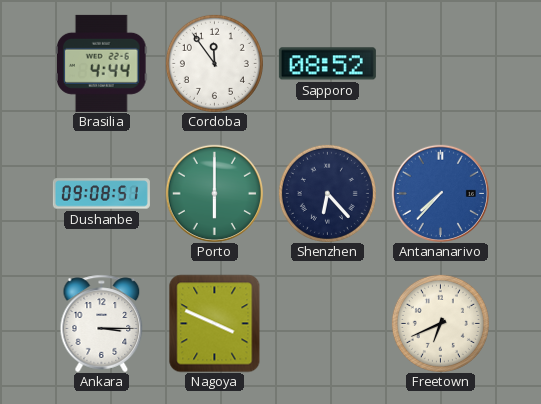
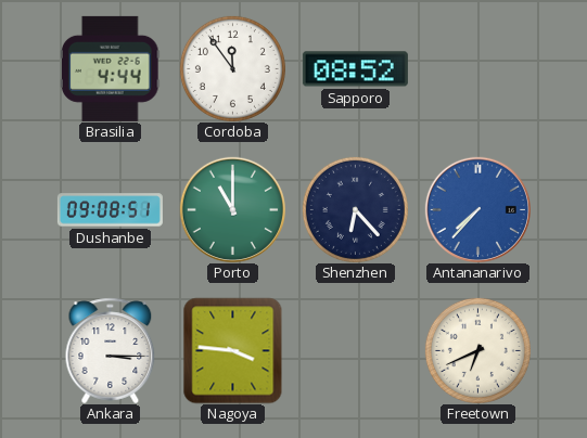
Porto: 6:00 -> 11:00
Nagoya: 3:49 -> 3:46
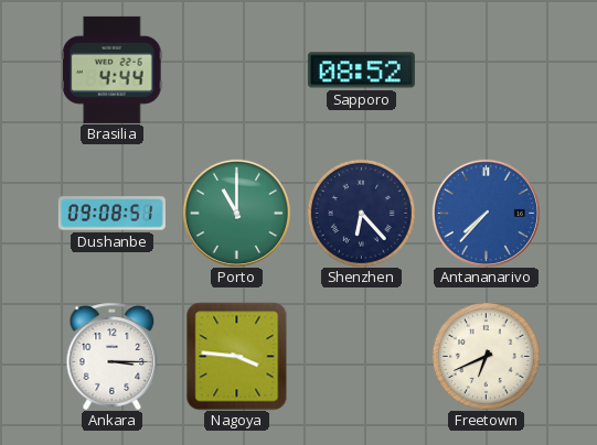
Cordoba: 11:54 -> none
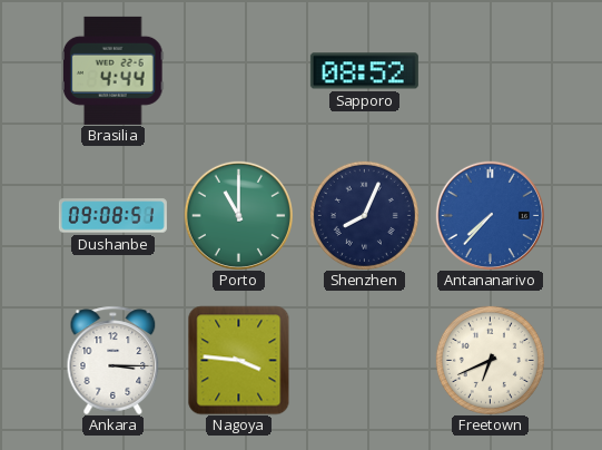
Shenzhen: 6:23 -> 8:04
